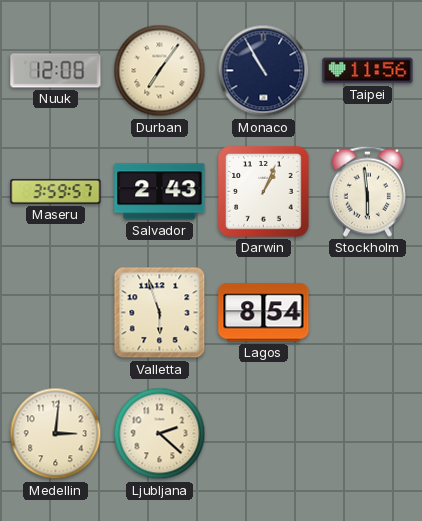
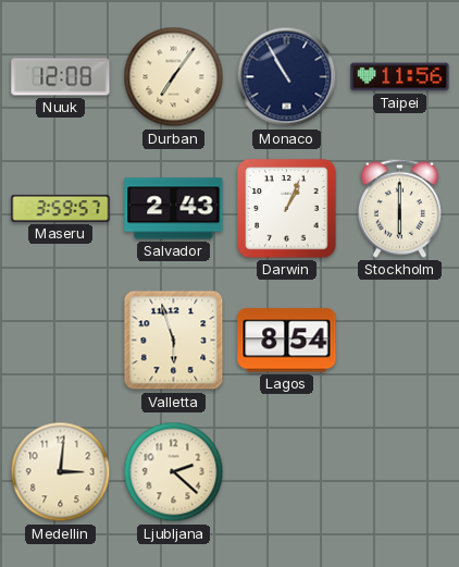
Stockholm: 5:59 -> 6:00
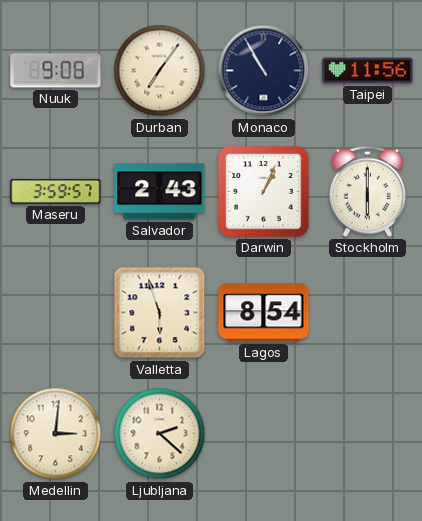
Nuuk: 12:08 -> 9:08
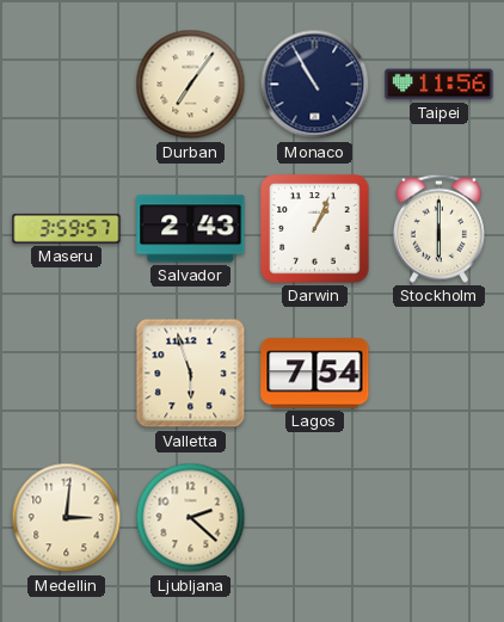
Nuuk: 9:08 -> none
Lagos: 8:54 -> 7:54
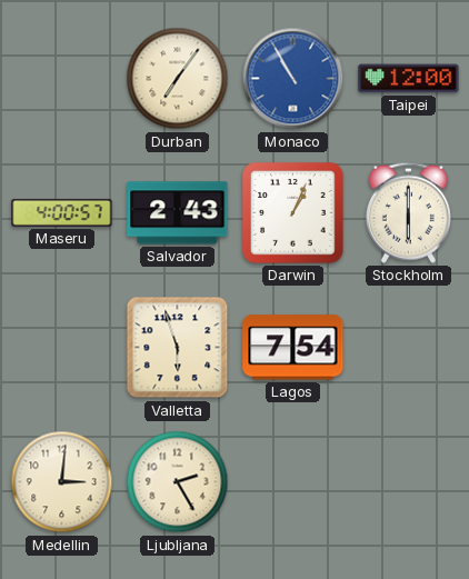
Monaco dial: navy -> blue
Taipei: 11:56 -> 12:00
Maseru: 3:59 -> 4:00
Ljubljana: 2:22 -> 2:25
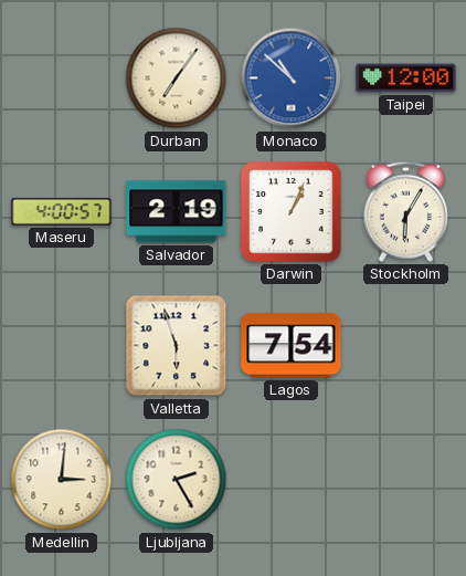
Monaco: 10:55 -> 10:52
Salvador: 2:43 -> 2:19
Stockholm: 6:00 -> 6:05
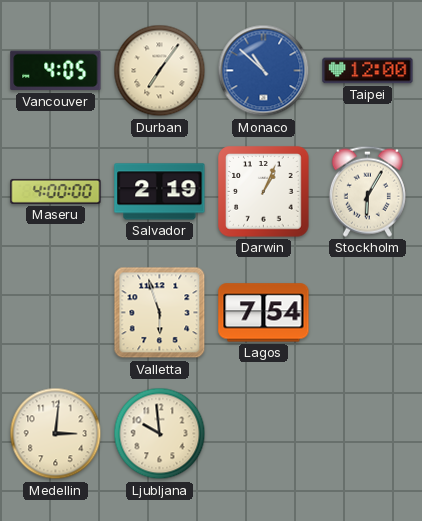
Vancouver: none -> 4:05
Maseru: 4:00:57 -> 4:00:00
Ljubljana: 2:25 -> 9:59
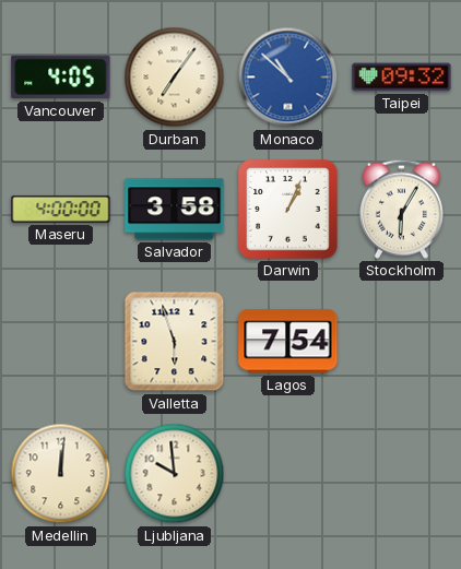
Taipei: 12:00 -> 09:32
Salvador: 2:19 -> 3:58
Medellin: 3:01 -> 12:01
